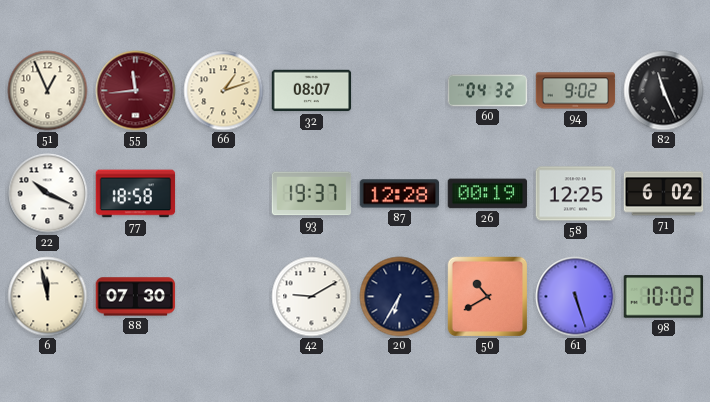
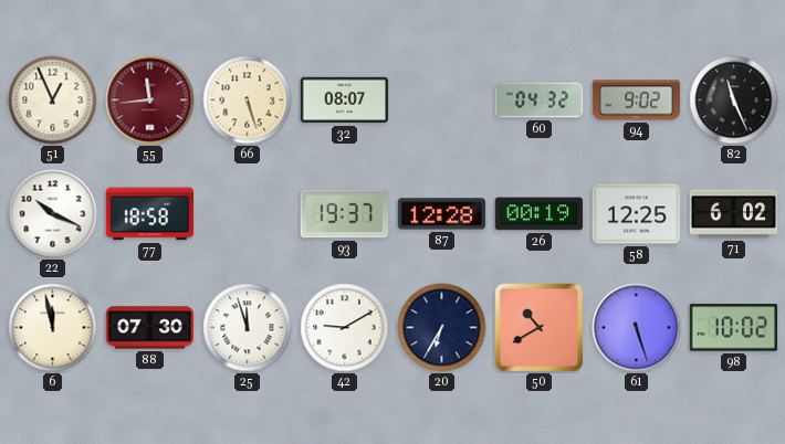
66: 1:12 -> 5:27
25: none -> 11:57
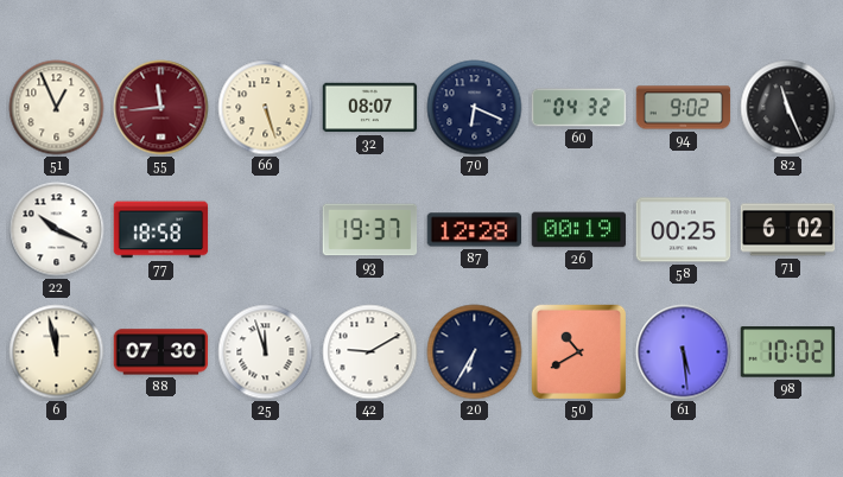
70: none -> 6:19
58: 12:25 -> 00:25
61: 5:27 -> 5:29
